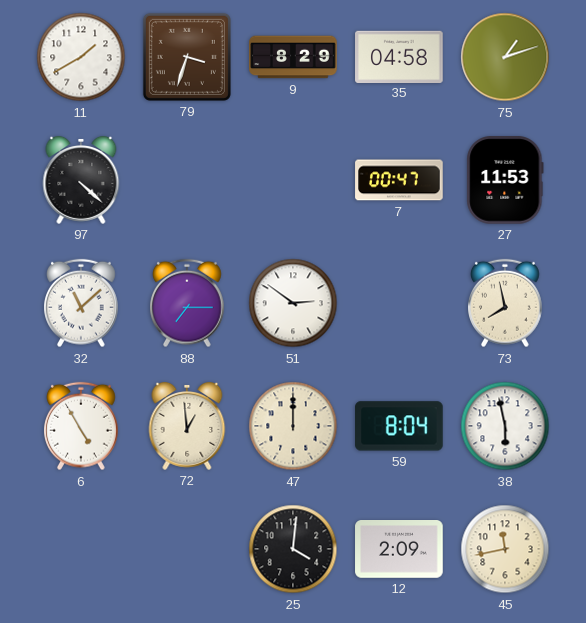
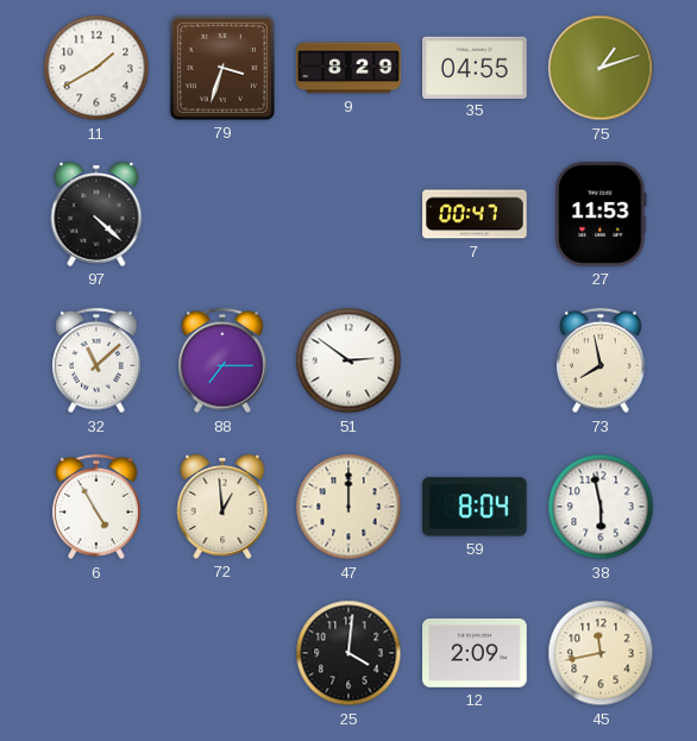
35: 04:58 -> 04:55
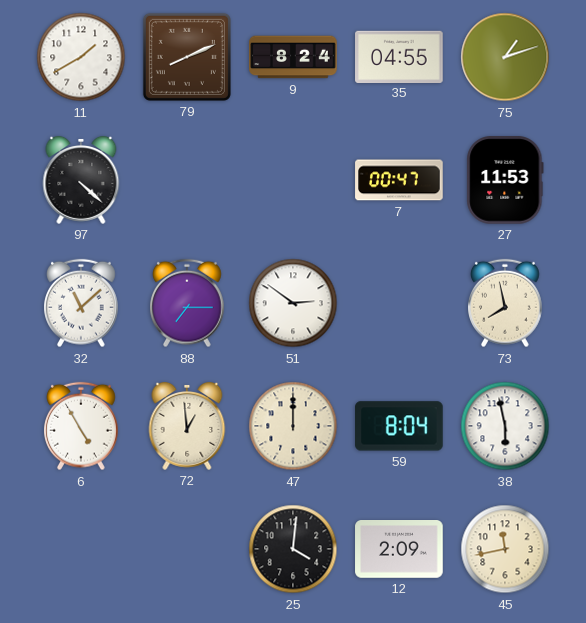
79: 3:33 -> 8:11
9: 8:29 -> 8:24
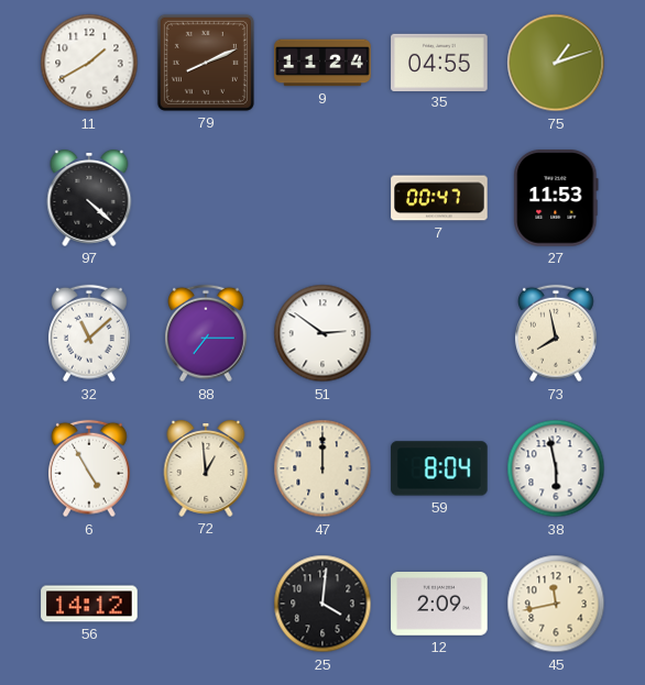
9: 8:24 -> 11:24
56: none -> 14:12
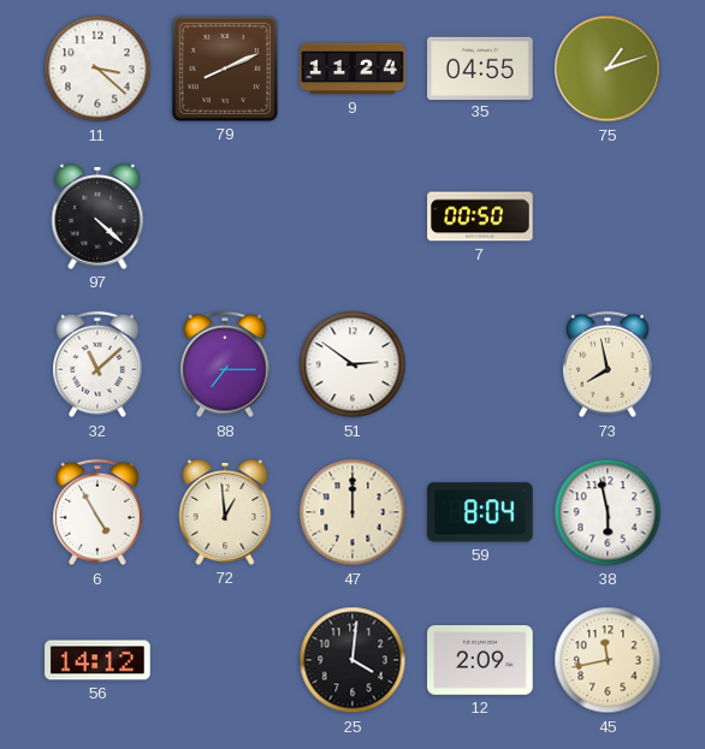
11: 1:40 -> 3:22
7: 00:47 -> 00:50
27: 11:53 -> none
